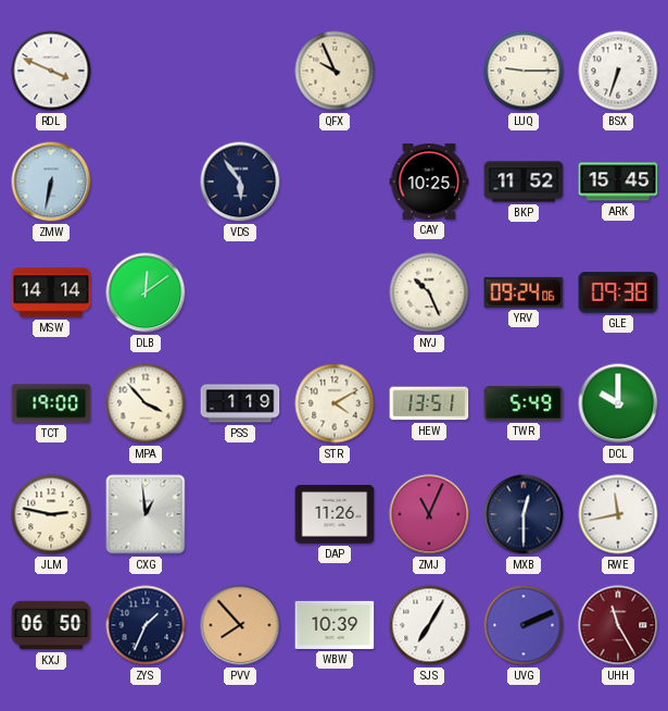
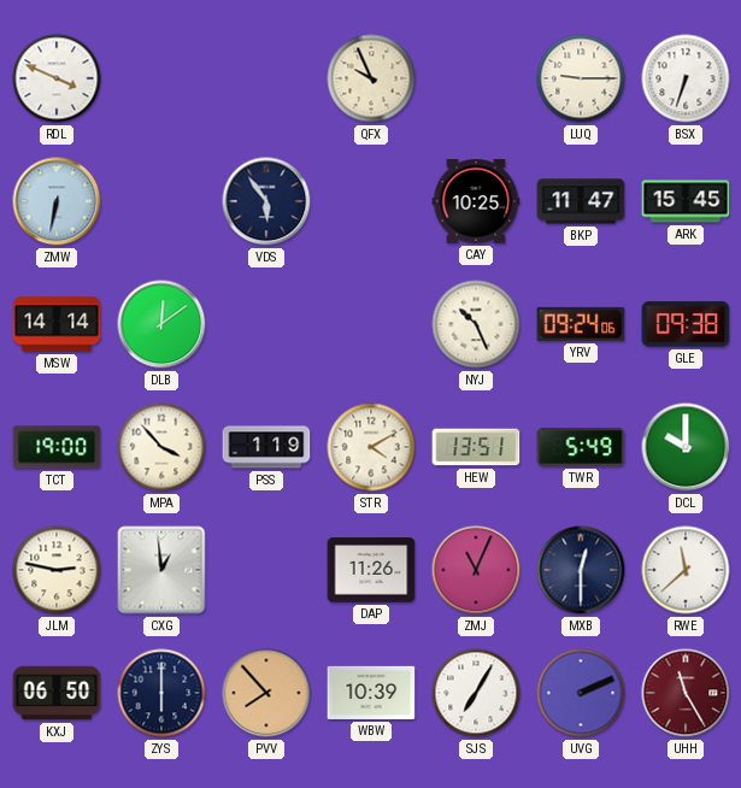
BKP: 11:52 -> 11:47
RWE: 11:43 -> 11:38
ZYS: 1:34 -> 6:00
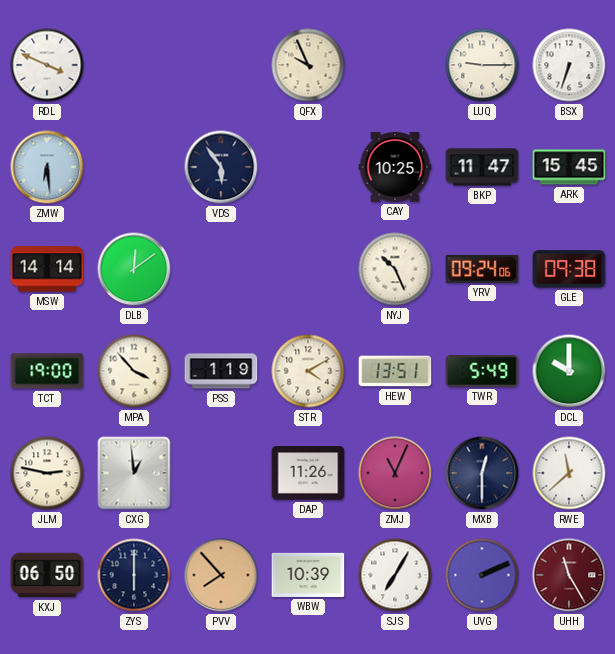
ZMW: 6:32 -> 6:29
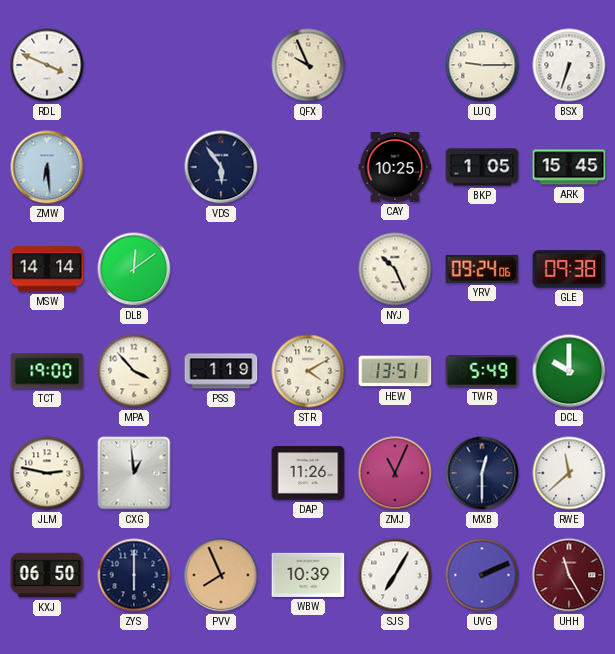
BKP: 11:47 -> 1:05
PVV: 7:53 -> 7:56
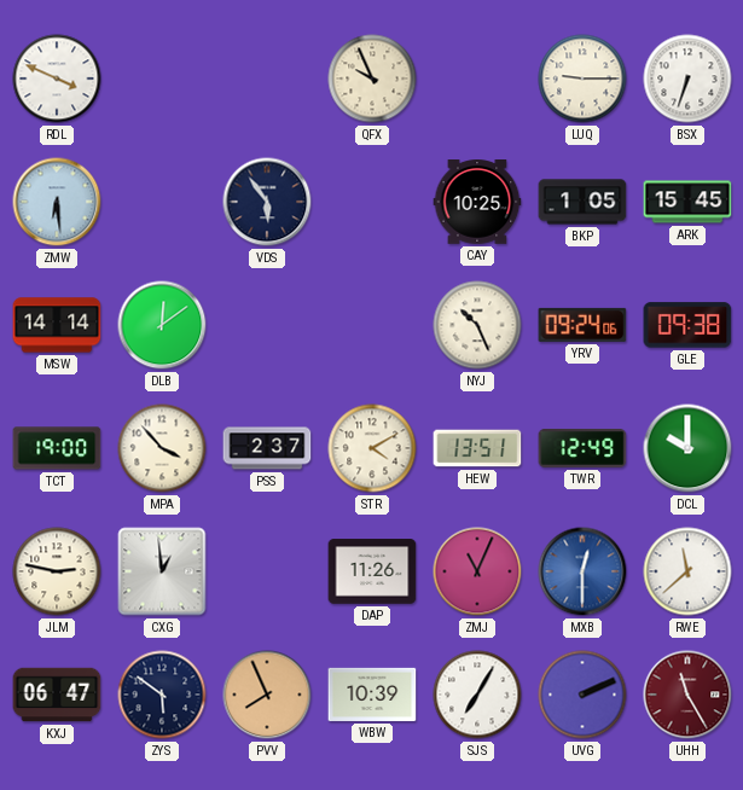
PSS: 1:19 -> 2:37
TWR: 5:49 -> 12:49
MXB dial: navy -> blue
KXJ: 06:50 -> 06:47
ZYS: 6:00 -> 5:51
